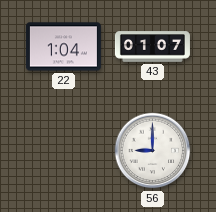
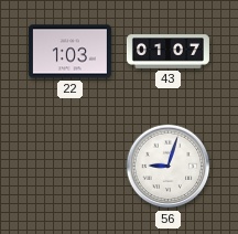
22: 1:04 -> 1:03
56: 9:00 -> 9:03
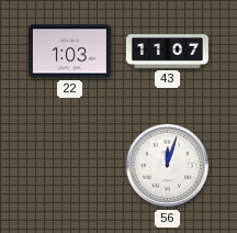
43: 01:07 -> 11:07
56: 9:03 -> 12:03
